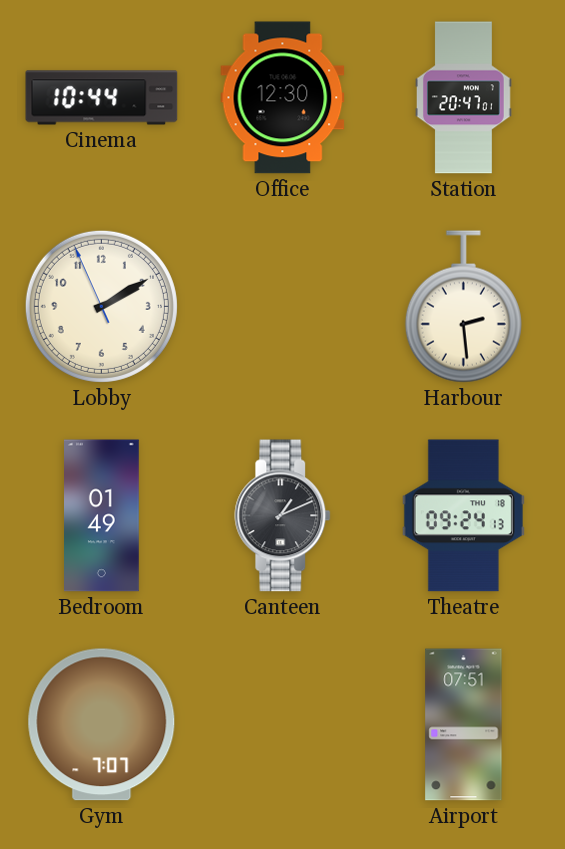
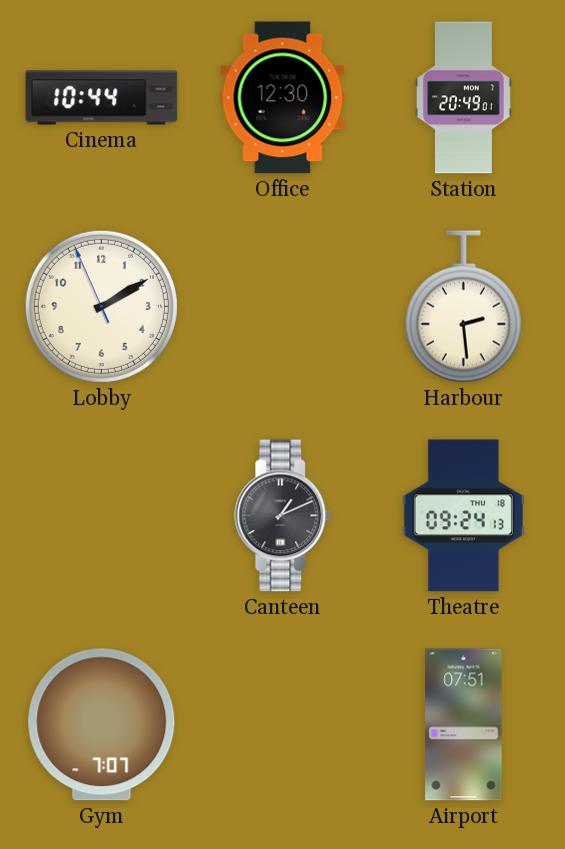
Station: 20:47 -> 20:49
Bedroom: 01:49 -> none
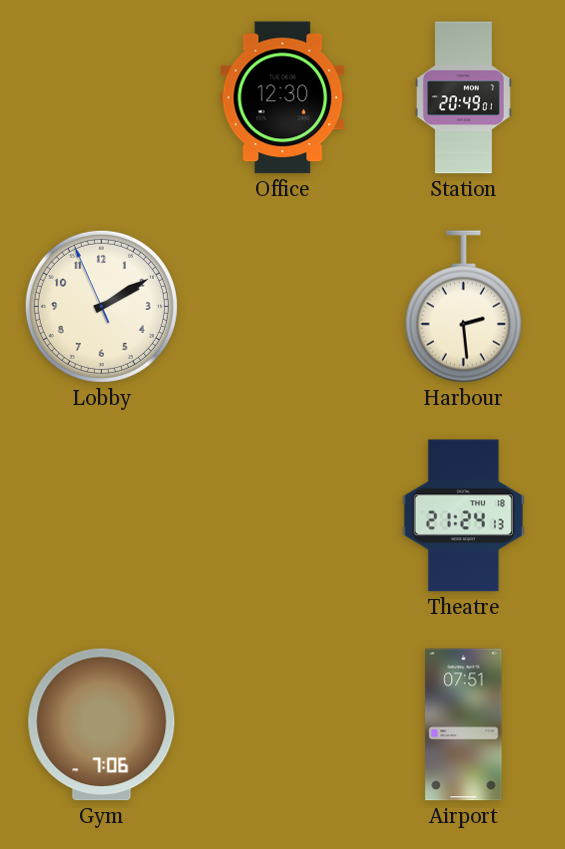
Cinema: 10:44 -> none
Canteen: 1:11 -> none
Theatre: 09:24 -> 21:24
Gym: 7:07 -> 7:06
